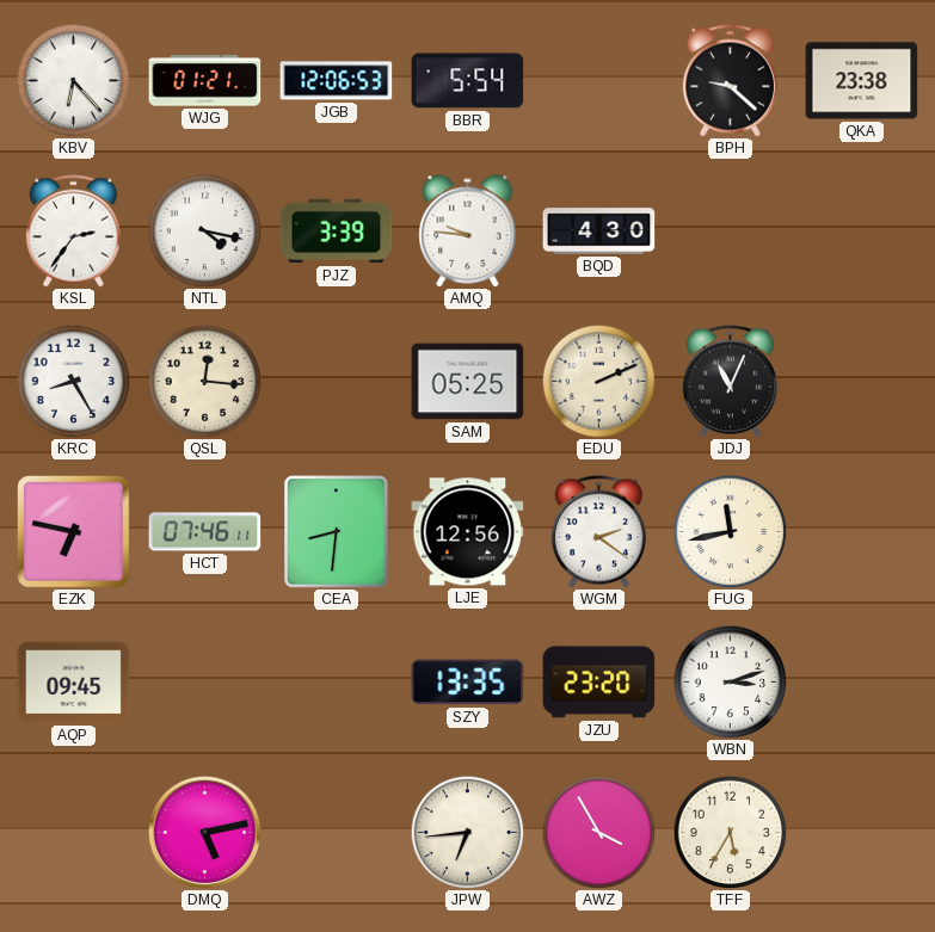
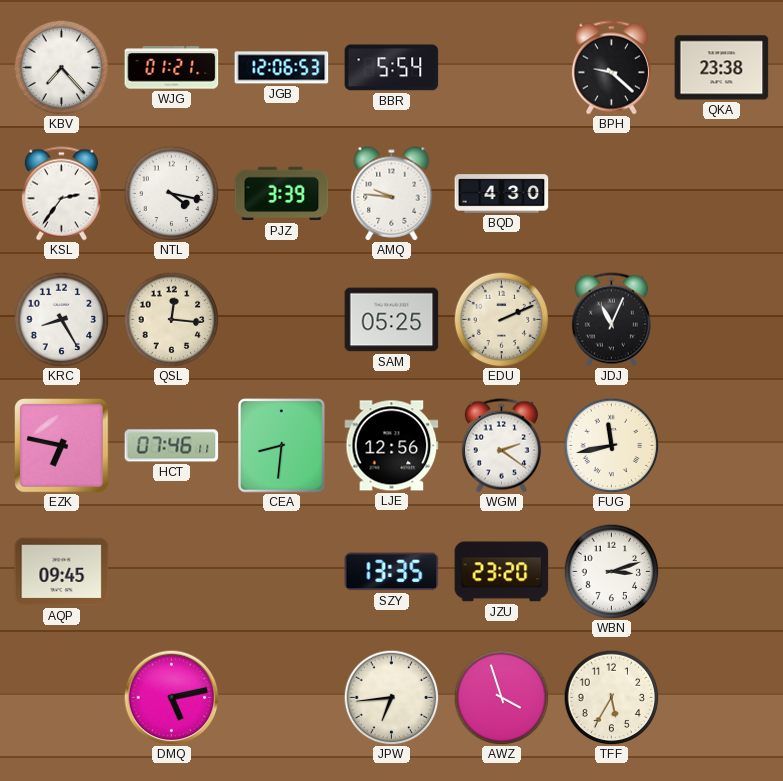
KBV: 6:23 -> 7:23
AWZ: 3:55 -> 3:57
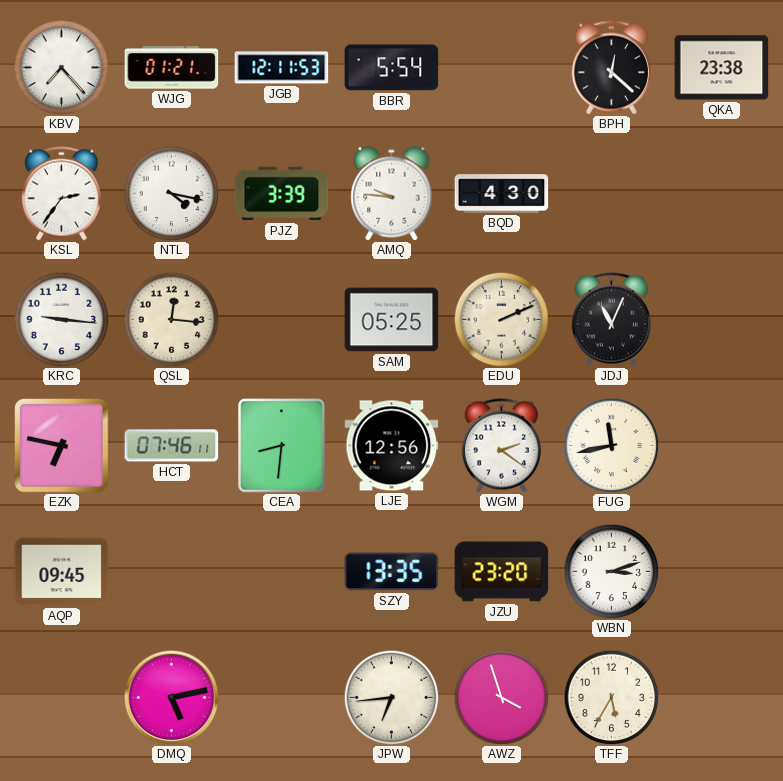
JGB: 12:06 -> 12:11
BPH: 9:22 -> 12:22
KRC: 8:25 -> 9:16
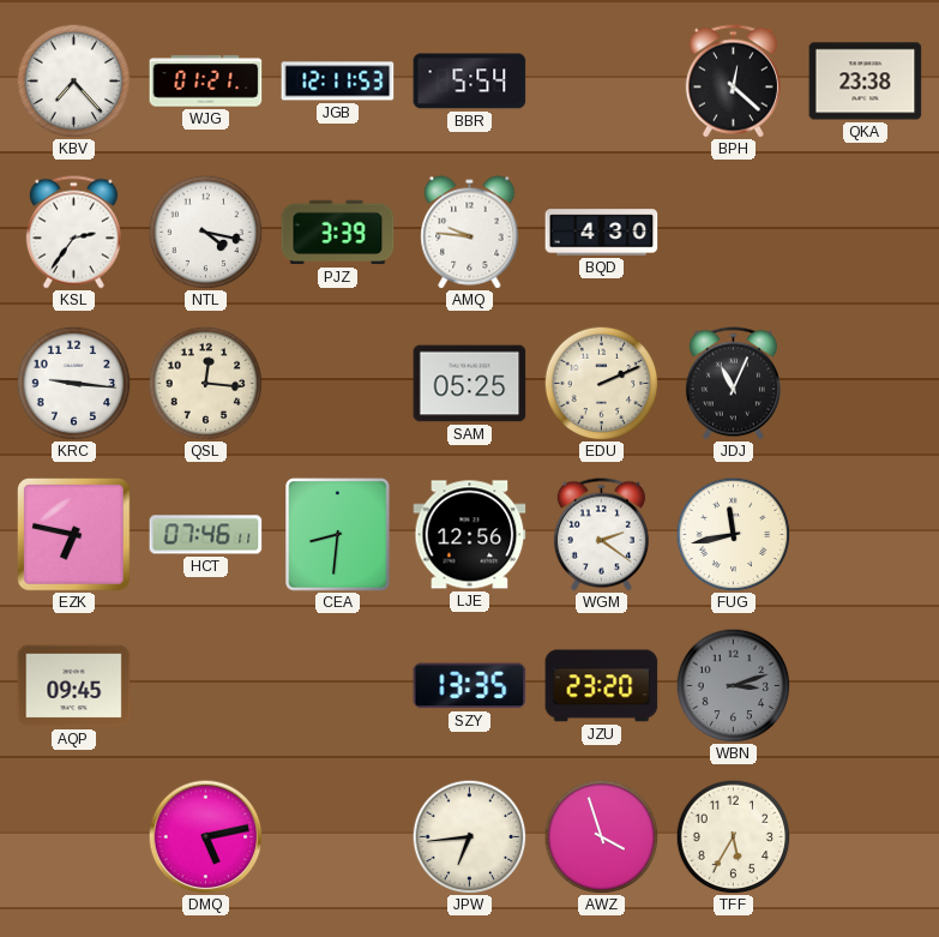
WBN dial: white -> grey
